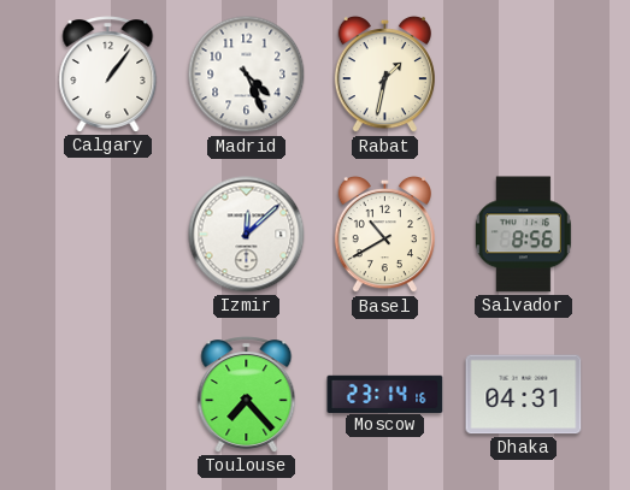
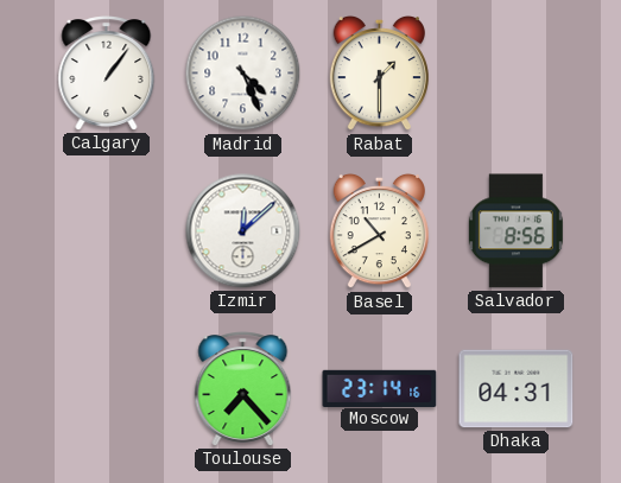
Rabat: 1:32 -> 1:30
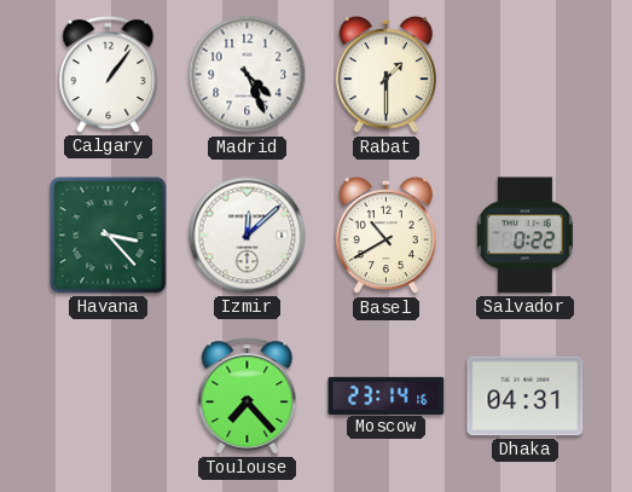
Havana: none -> 3:23
Salvador: 8:56 -> 0:22
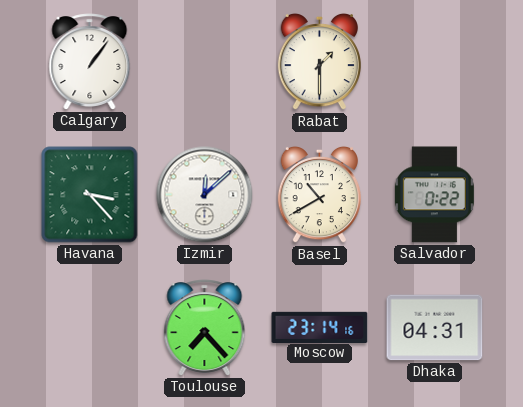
Madrid: 4:26 -> none
